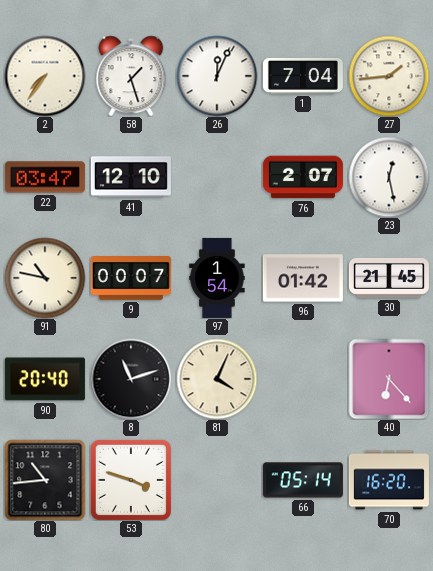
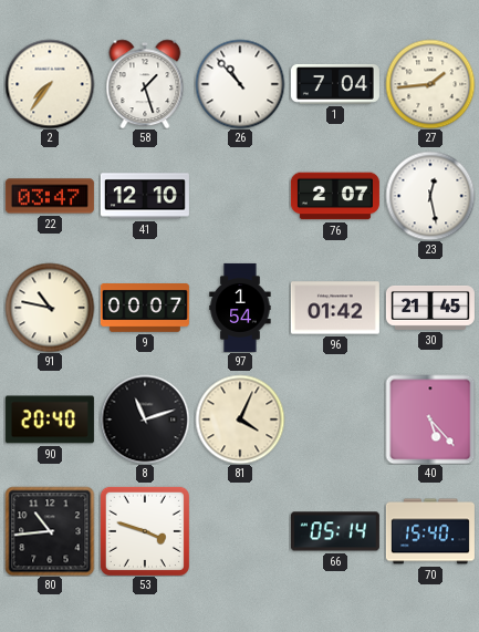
26: 12:04 -> 10:53
40: 6:23 -> 5:23
70: 16:20 -> 15:40
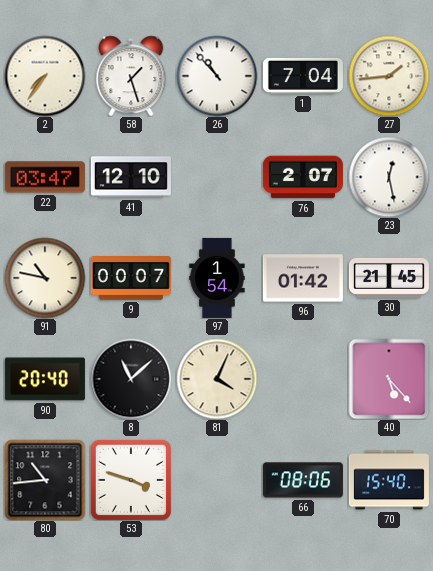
8: 11:12 -> 11:08
66: 05:14 -> 08:06
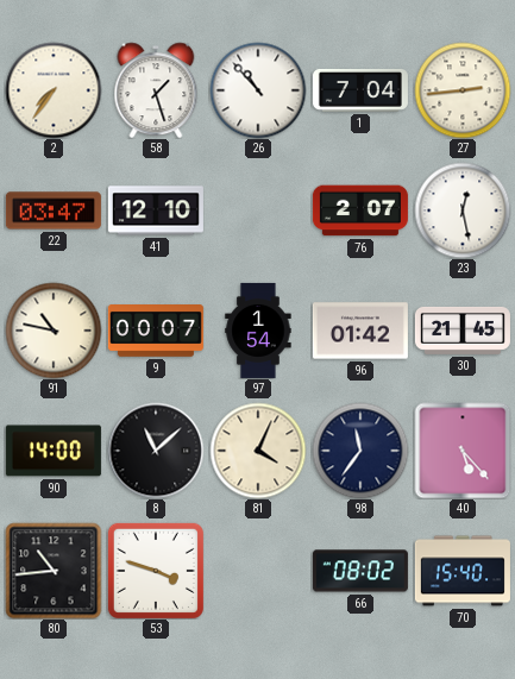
27: 1:44 -> 2:44
90: 20:40 -> 14:00
98: none -> 11:36
66: 08:06 -> 08:02
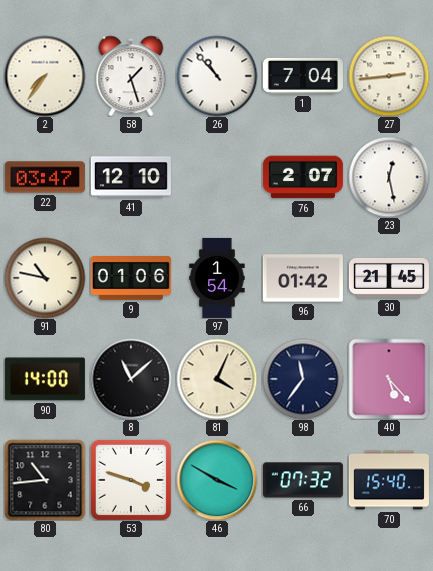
9: 00:07 -> 01:06
46: none -> 3:50
66: 08:02 -> 07:32
